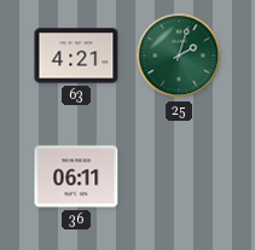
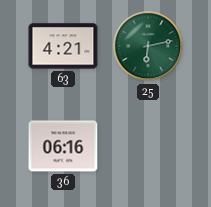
25: 2:03 -> 6:13
36: 06:11 -> 06:16
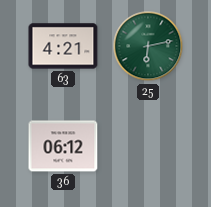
36: 06:16 -> 06:12
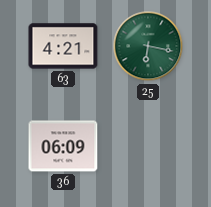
25: 6:13 -> 6:17
36: 06:12 -> 06:09
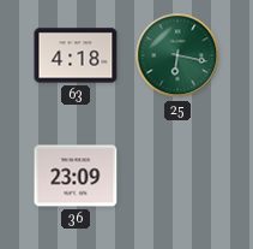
63: 4:21 -> 4:18
36: 06:09 -> 23:09
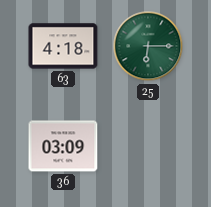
25: 6:17 -> 6:15
36: 23:09 -> 03:09
